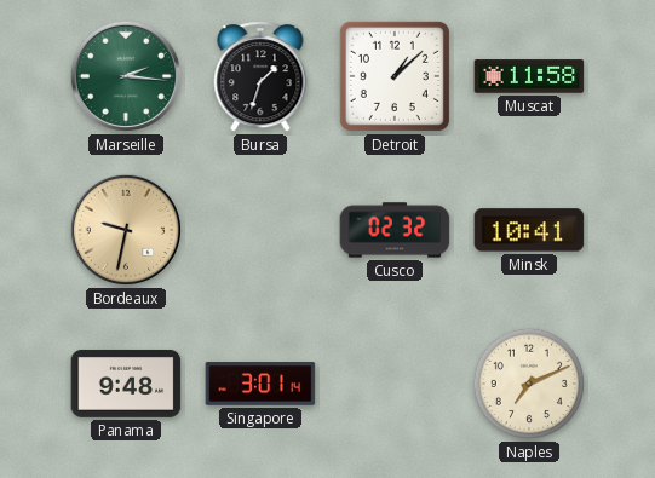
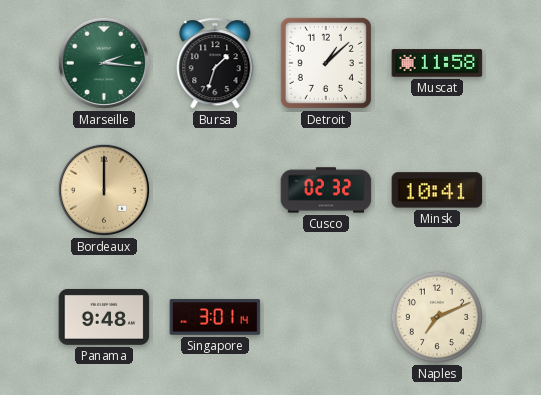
Bordeaux: 9:32 -> 12:00
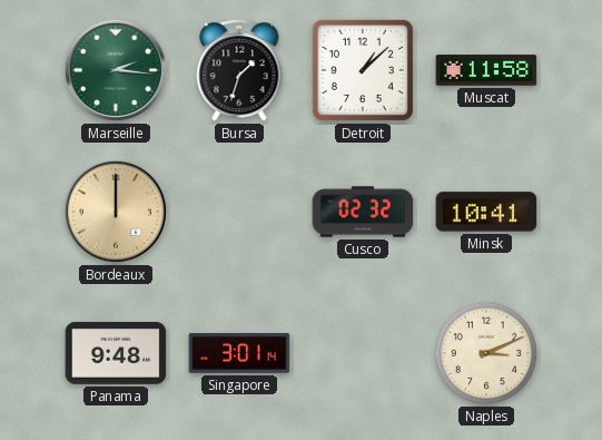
Naples: 7:11 -> 3:11
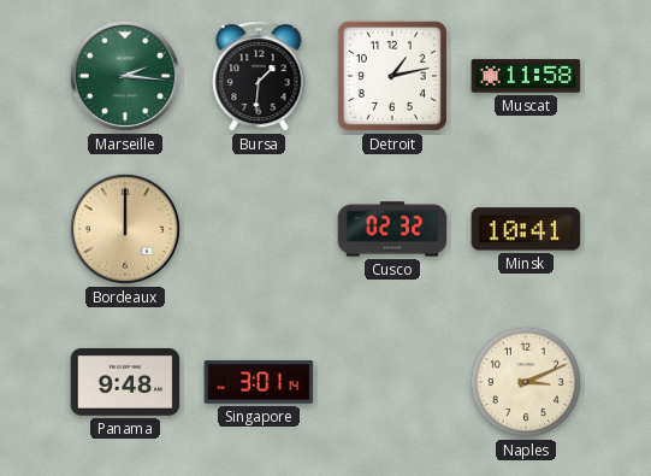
Bursa: 1:33 -> 1:31
Detroit: 1:08 -> 1:13
